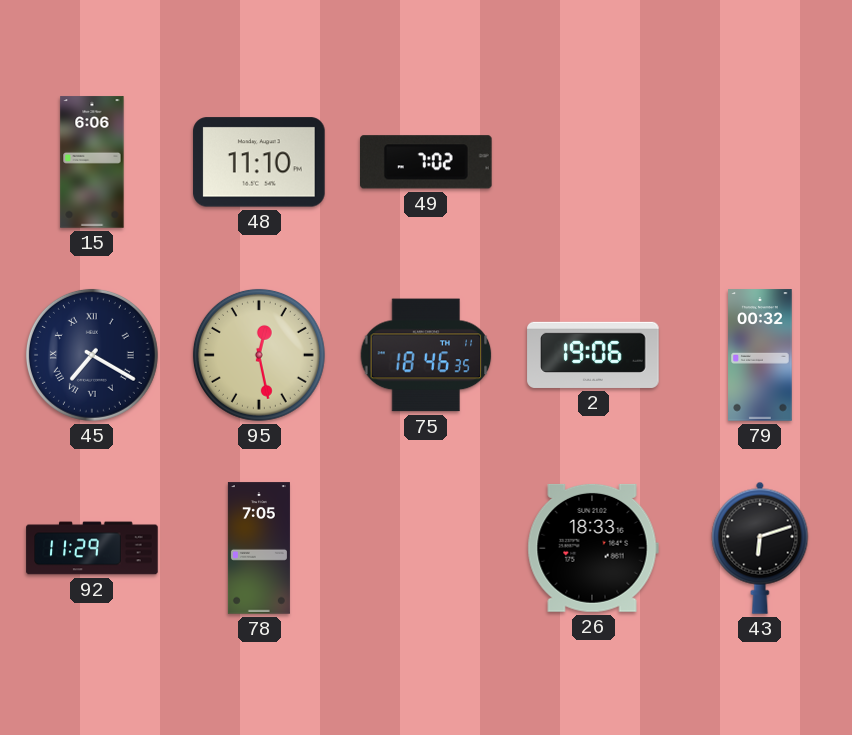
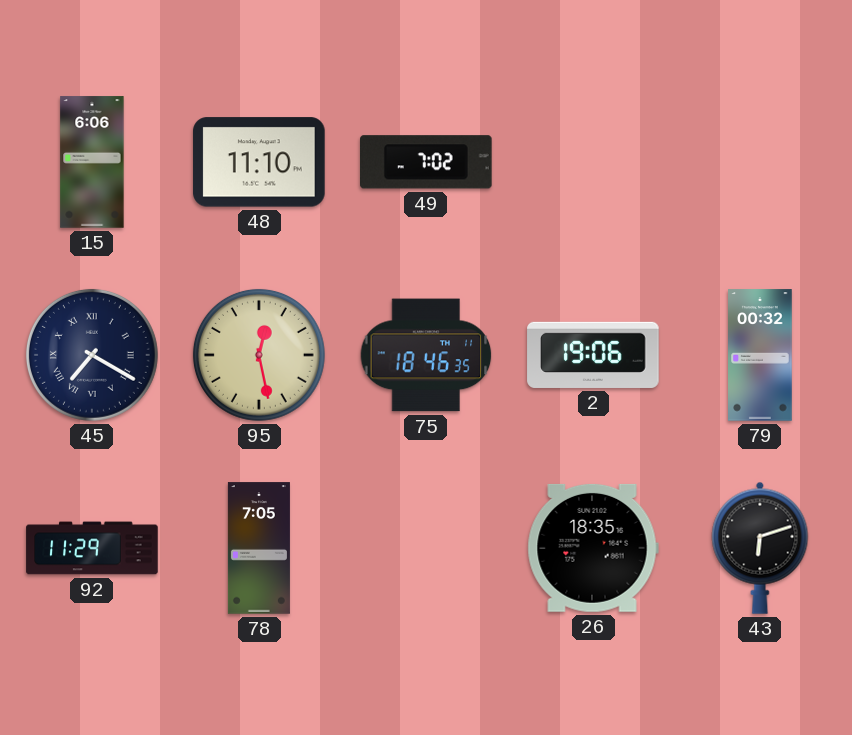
26: 18:33 -> 18:35
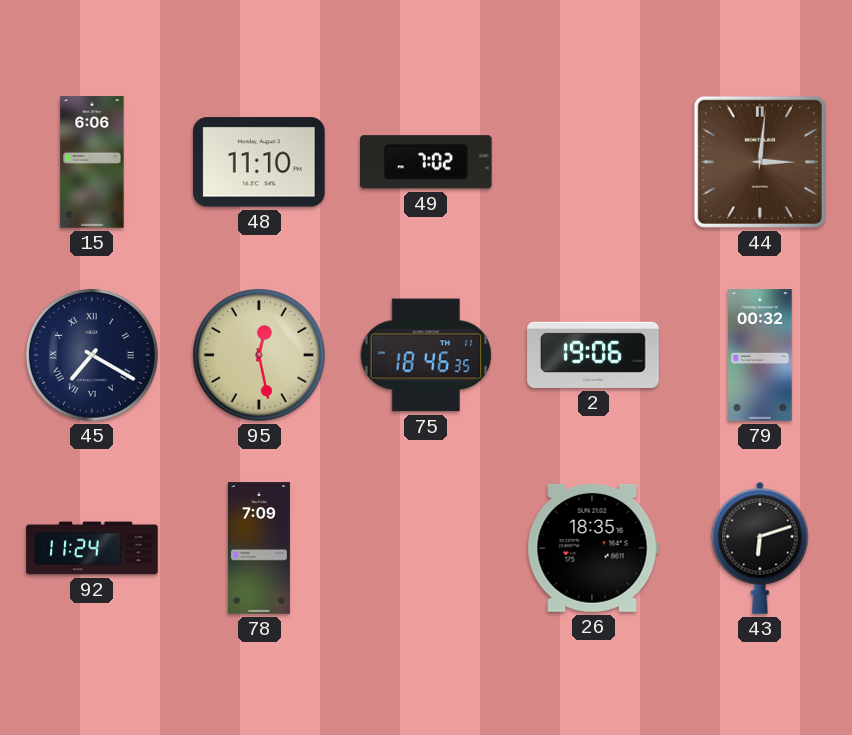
44: none -> 3:01
92: 11:29 -> 11:24
78: 7:05 -> 7:09
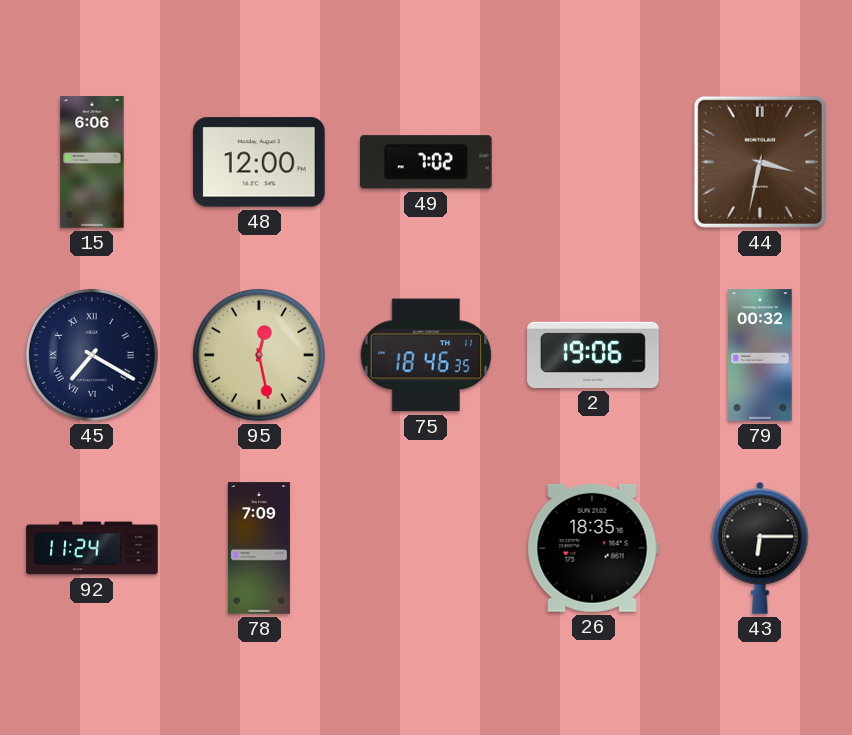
48: 11:10 -> 12:00
44: 3:01 -> 3:32
43: 6:12 -> 6:15
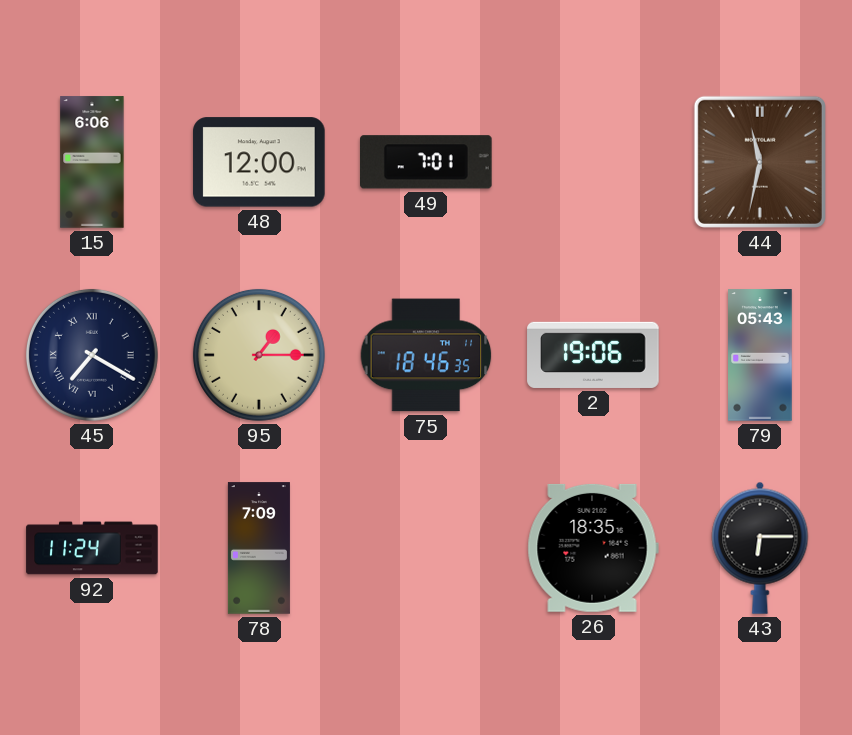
49: 7:02 -> 7:01
44: 3:32 -> 11:32
95: 12:28 -> 1:15
79: 00:32 -> 05:43
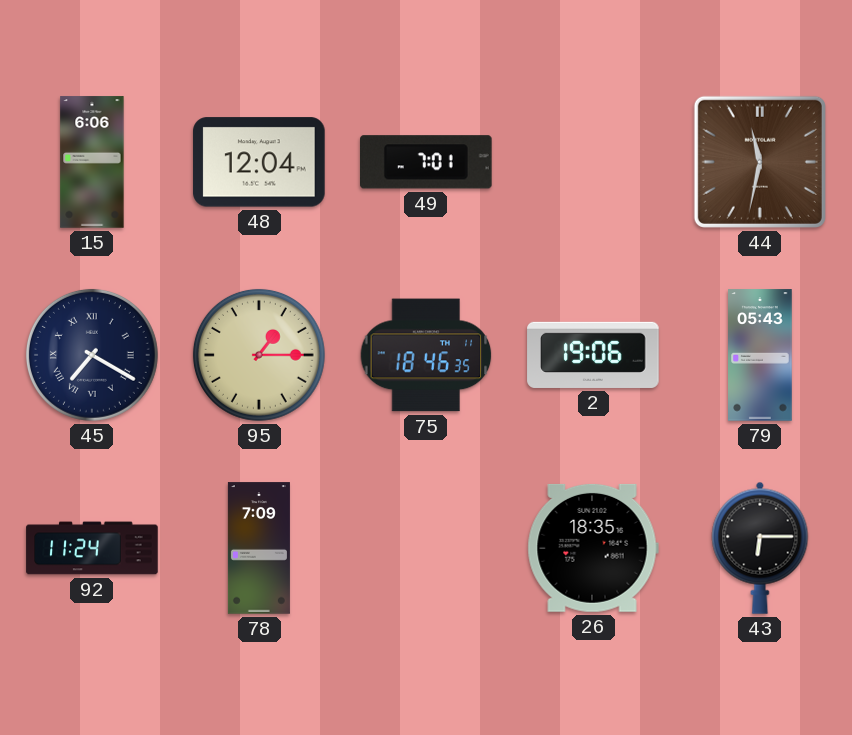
48: 12:00 -> 12:04
